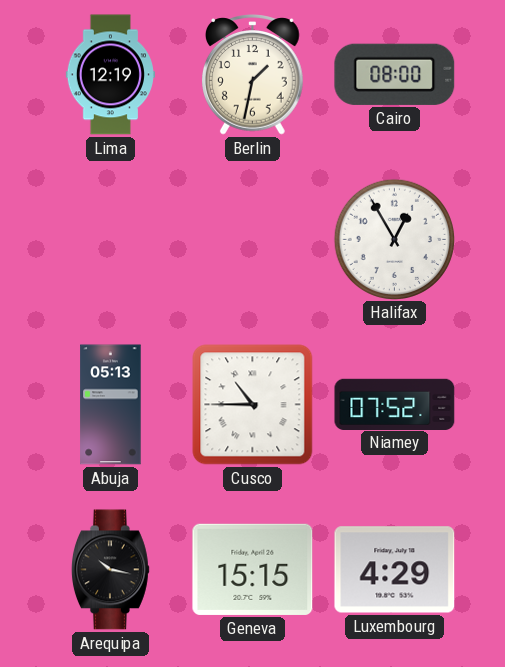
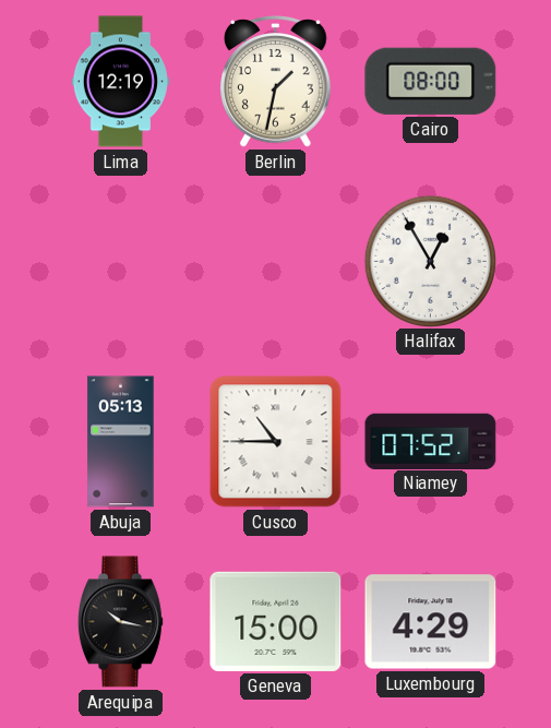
Geneva: 15:15 -> 15:00
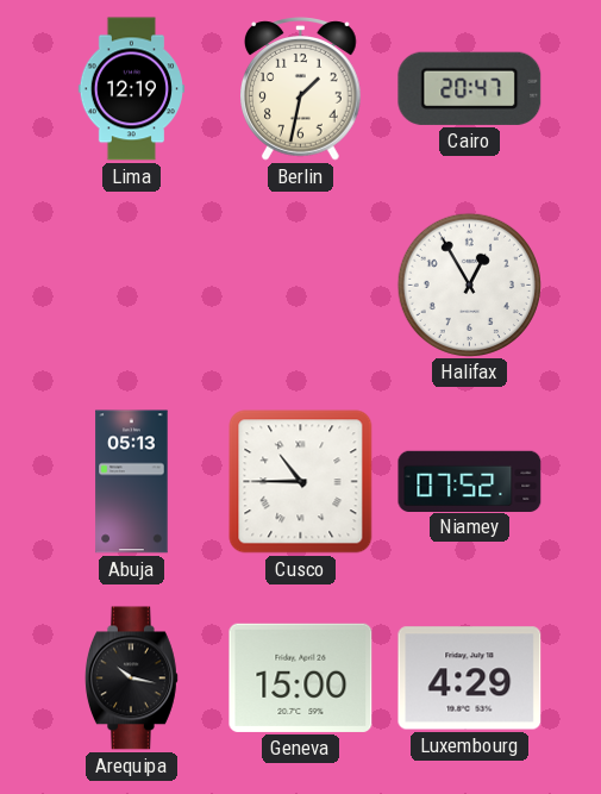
Cairo: 08:00 -> 20:47
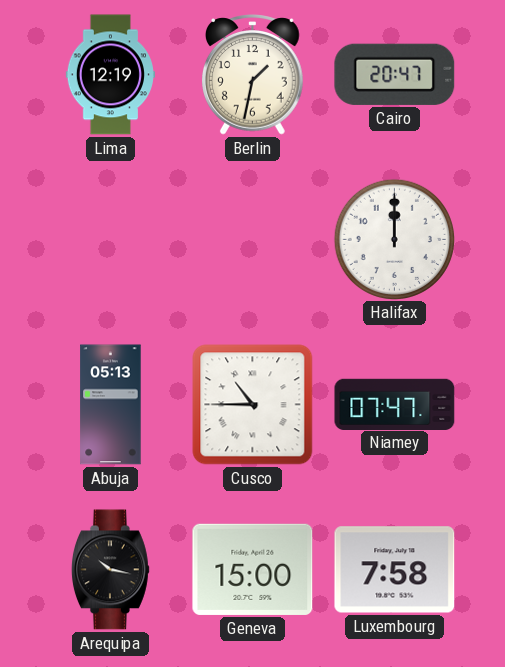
Halifax: 12:55 -> 12:00
Niamey: 07:52 -> 07:47
Luxembourg: 4:29 -> 7:58
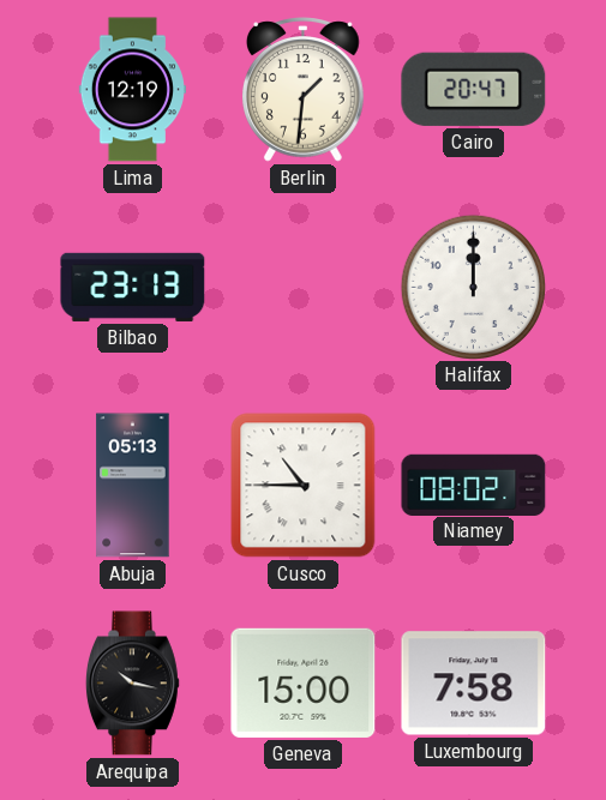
Berlin: 1:32 -> 1:31
Bilbao: none -> 23:13
Niamey: 07:47 -> 08:02
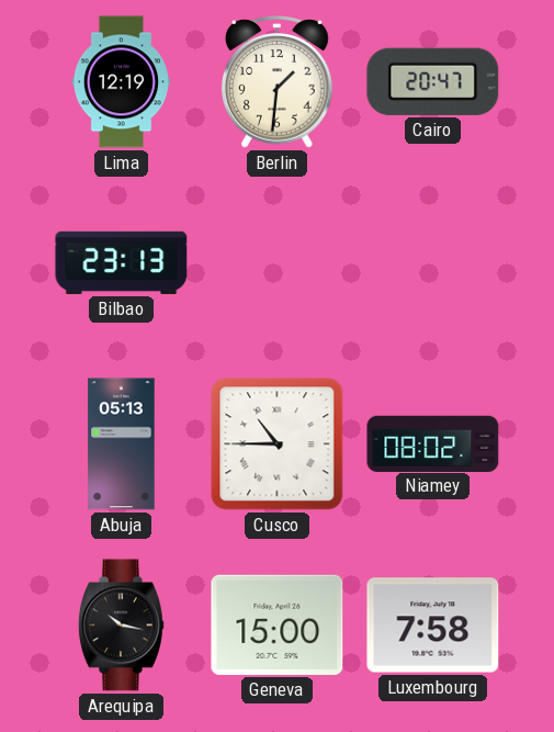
Halifax: 12:00 -> none
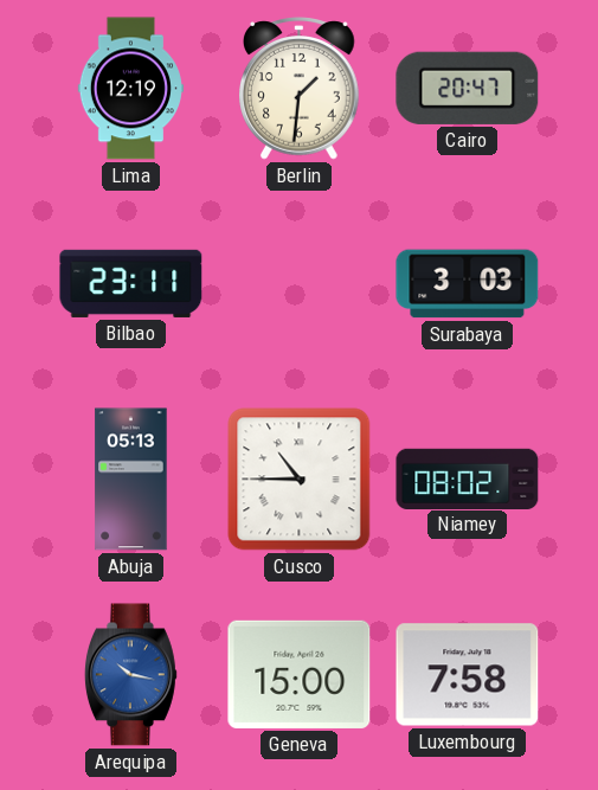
Bilbao: 23:13 -> 23:11
Surabaya: none -> 3:03
Arequipa dial: black -> blue
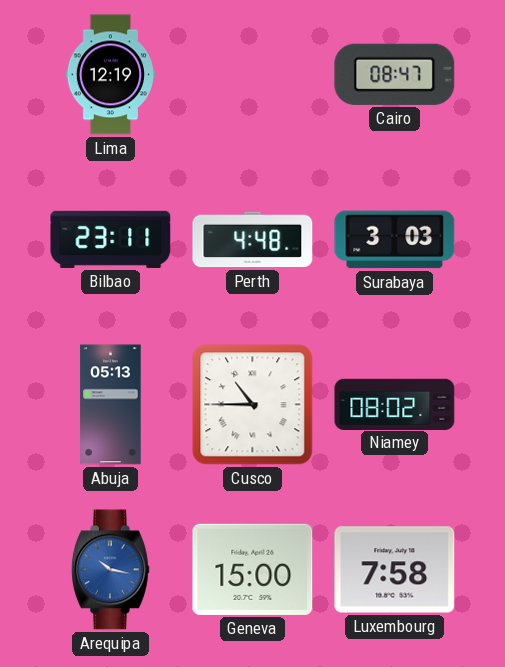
Berlin: 1:31 -> none
Cairo: 20:47 -> 08:47
Perth: none -> 4:48
